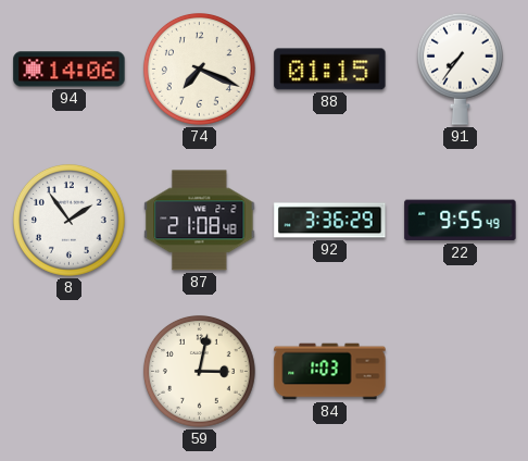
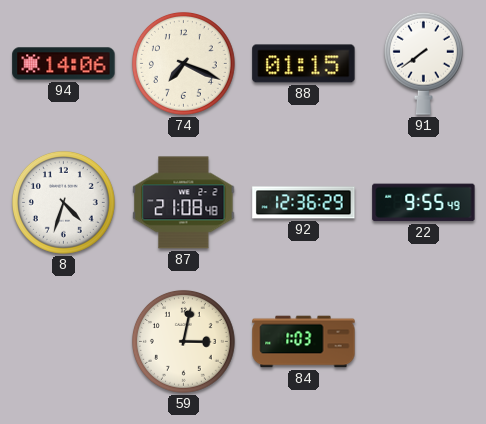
91: 7:36 -> 7:39
8: 1:54 -> 4:33
92: 3:36 -> 12:36
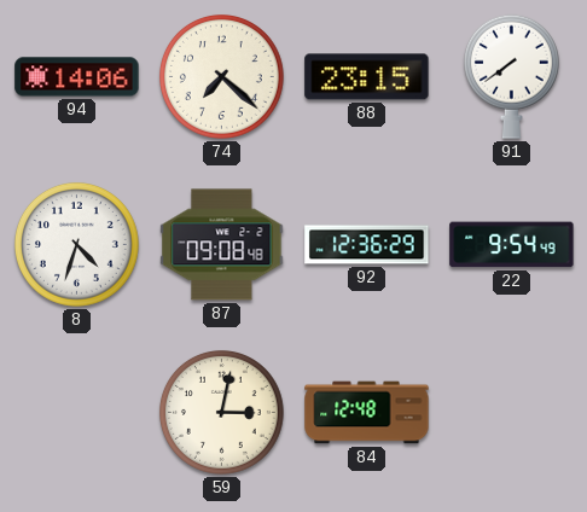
74: 7:19 -> 7:22
88: 01:15 -> 23:15
87: 21:08 -> 09:08
22: 9:55 -> 9:54
84: 1:03 -> 12:48
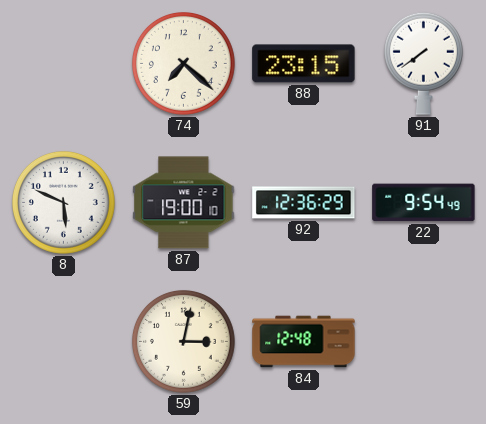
94: 14:06 -> none
8: 4:33 -> 5:49
87: 09:08 -> 19:00
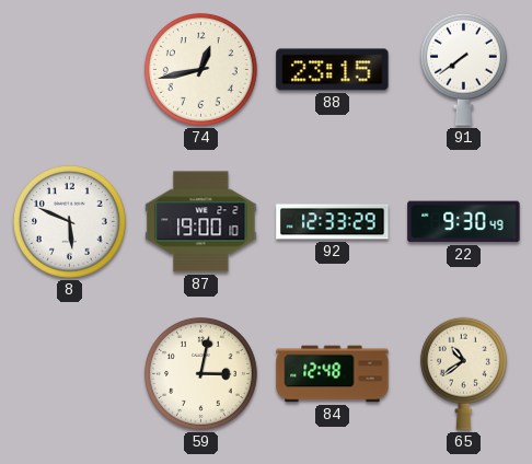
74: 7:22 -> 12:43
92: 12:36 -> 12:33
22: 9:54 -> 9:30
65: none -> 10:39
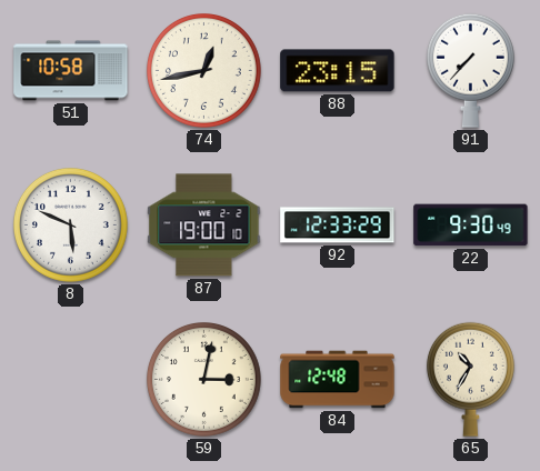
51: none -> 10:58
91: 7:39 -> 7:37
65: 10:39 -> 10:35
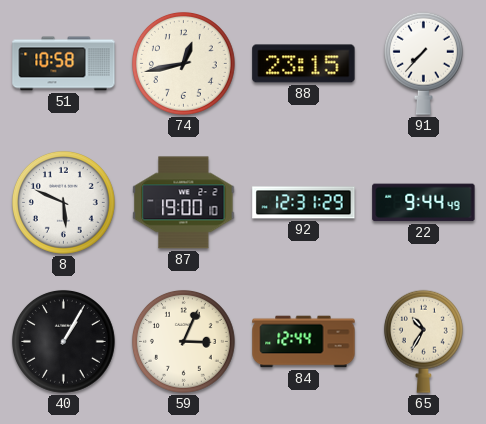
92: 12:33 -> 12:31
22: 9:30 -> 9:44
40: none -> 1:05
59: 3:02 -> 3:04
84: 12:48 -> 12:44
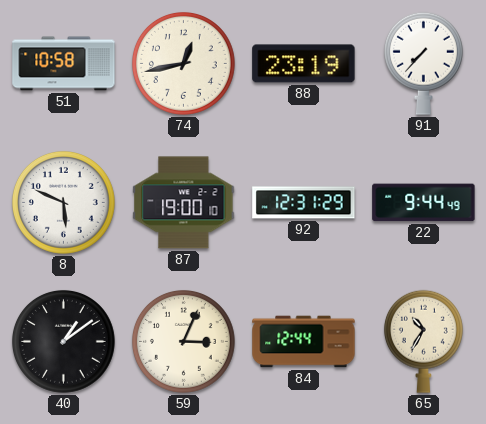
88: 23:15 -> 23:19
40: 1:05 -> 1:09
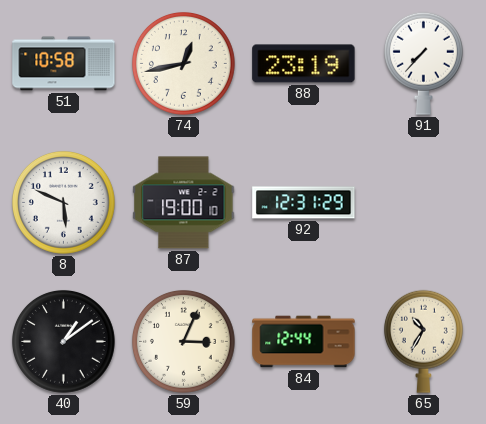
22: 9:44 -> none
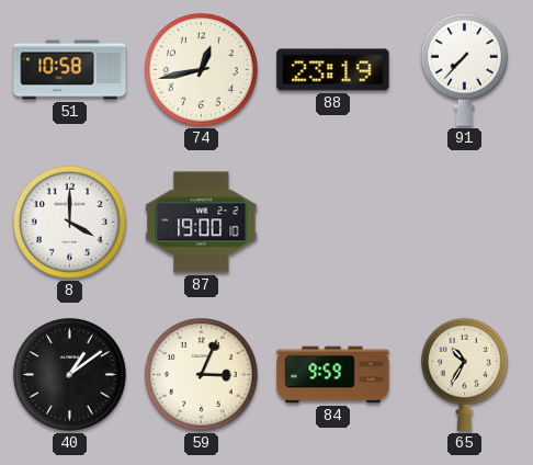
8: 5:49 -> 4:00
92: 12:31 -> none
84: 12:44 -> 9:59
